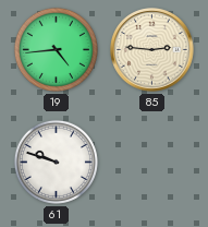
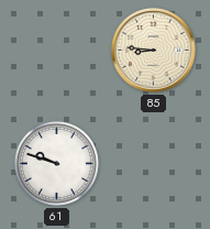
19: 4:44 -> none
85: 2:46 -> 8:46
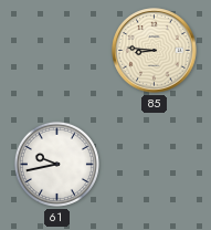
61: 9:48 -> 9:43
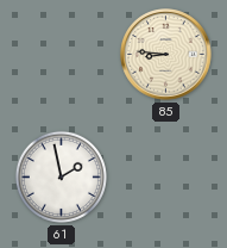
61: 9:43 -> 1:58
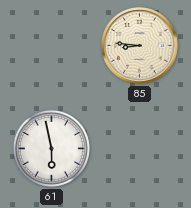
61: 1:58 -> 5:58
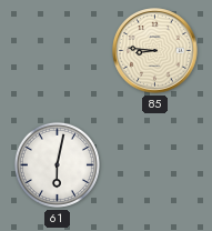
61: 5:58 -> 6:02
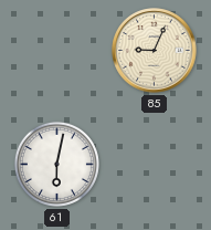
85: 8:46 -> 9:04
